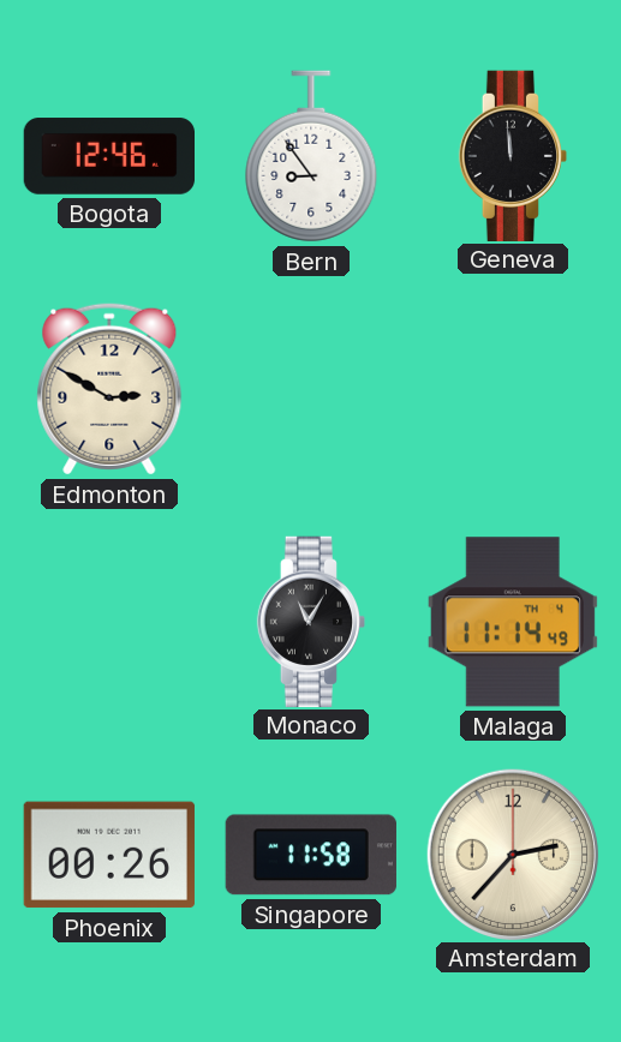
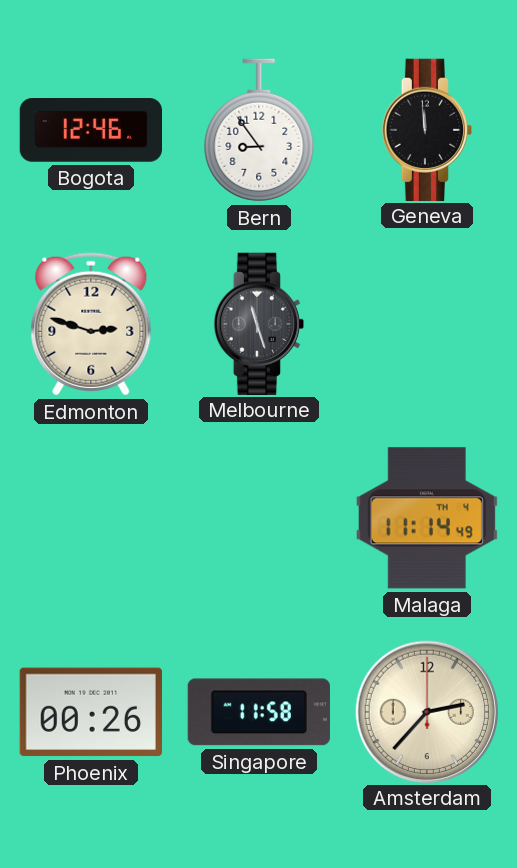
Edmonton: 2:50 -> 2:48
Melbourne: none -> 11:27
Monaco: 11:05 -> none
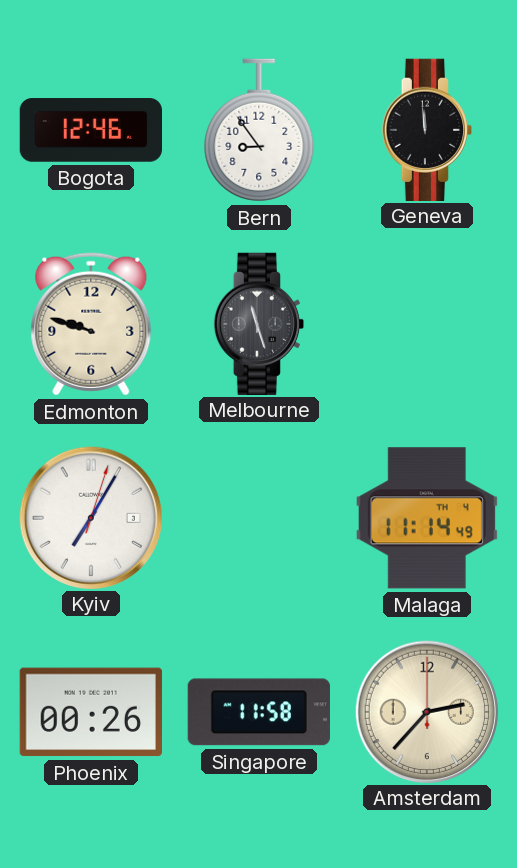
Edmonton: 2:48 -> 9:48
Kyiv: none -> 7:05
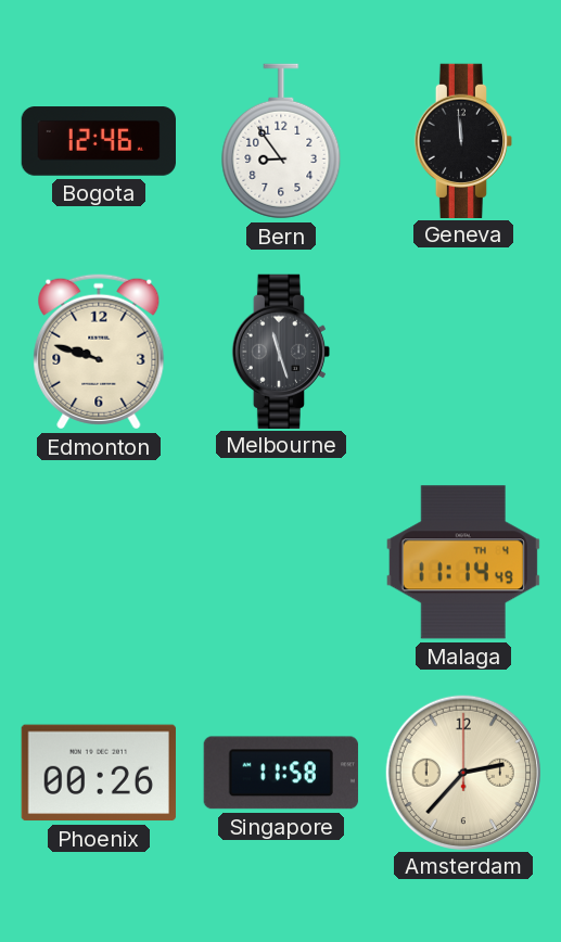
Kyiv: 7:05 -> none
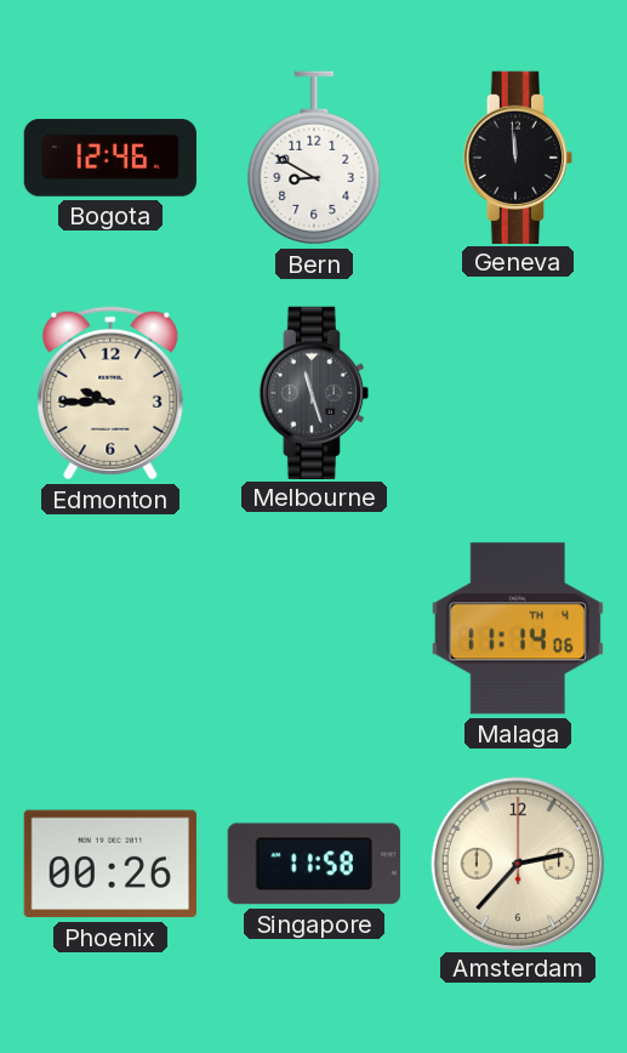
Bern: 8:54 -> 8:50
Edmonton: 9:48 -> 9:45
Malaga: 11:14:49 -> 11:14:06
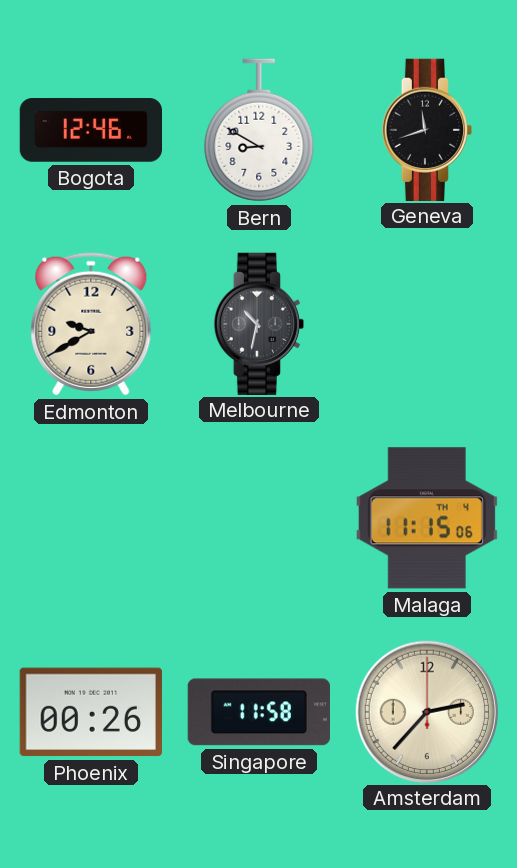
Geneva: 11:59 -> 11:42
Edmonton: 9:45 -> 9:40
Melbourne: 11:27 -> 10:32
Malaga: 11:14 -> 11:15
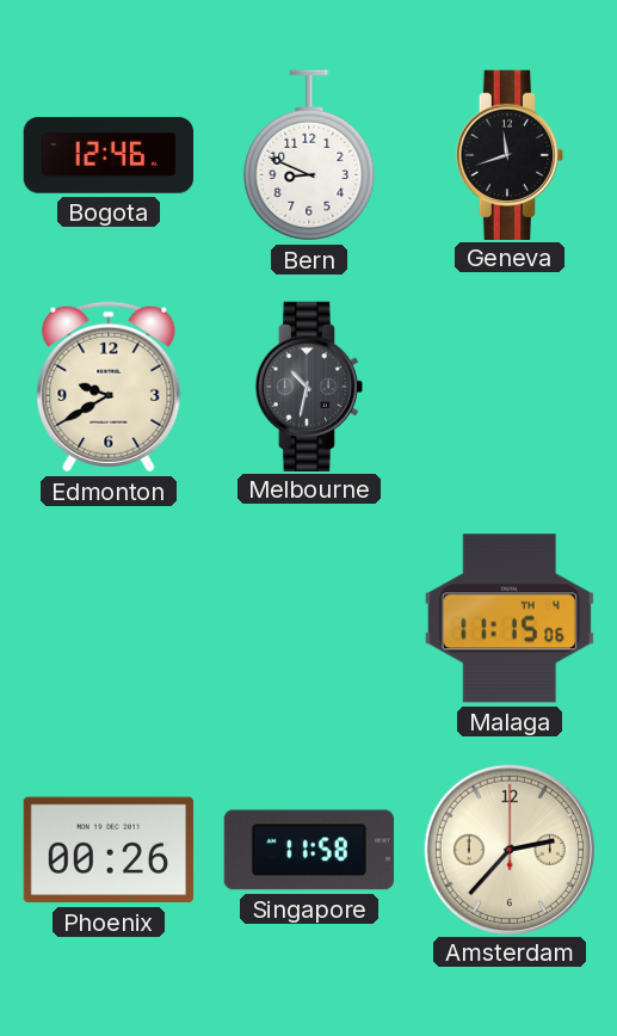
Bern: 8:50 -> 8:49
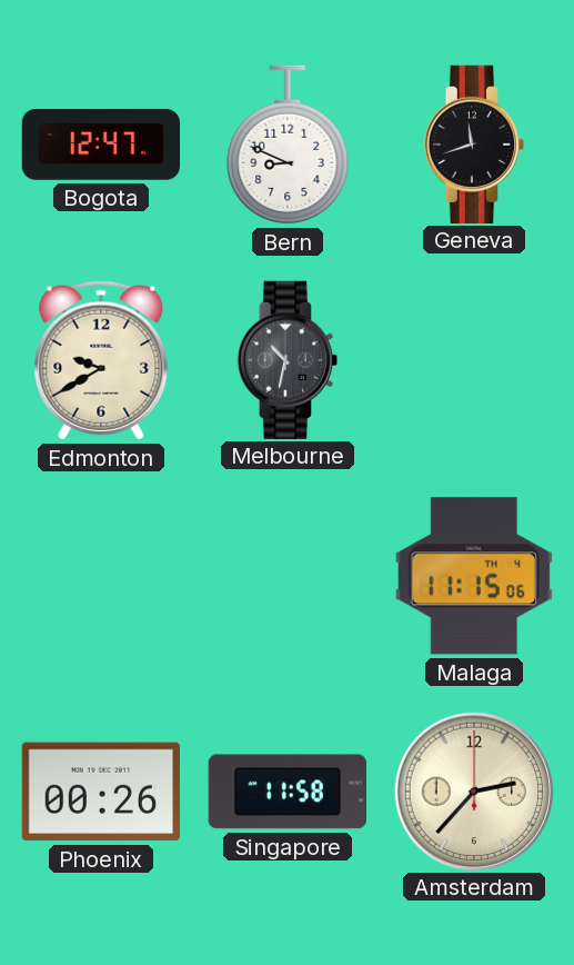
Bogota: 12:46 -> 12:47
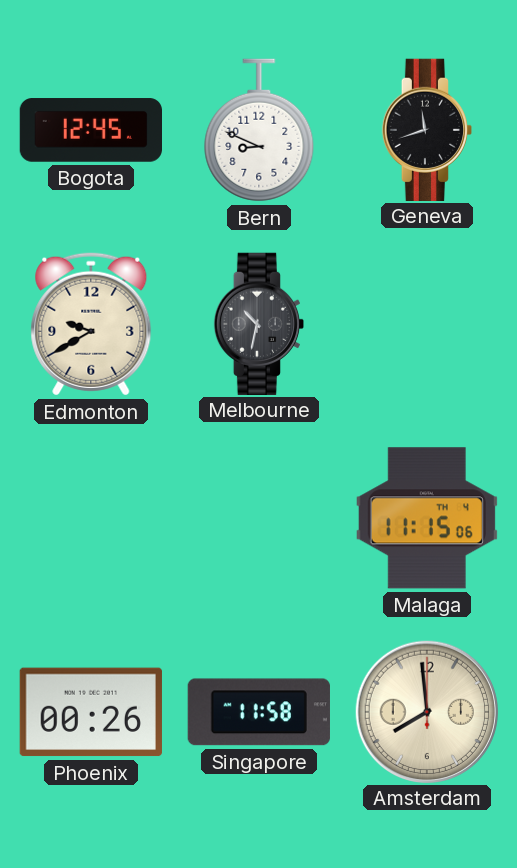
Bogota: 12:47 -> 12:45
Amsterdam: 2:37 -> 7:59
